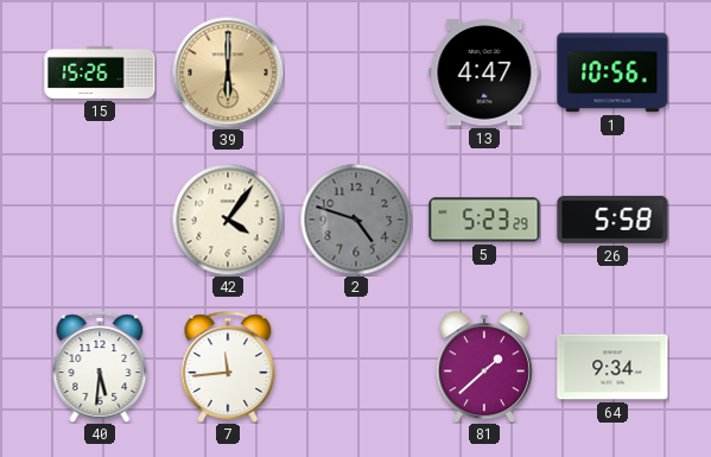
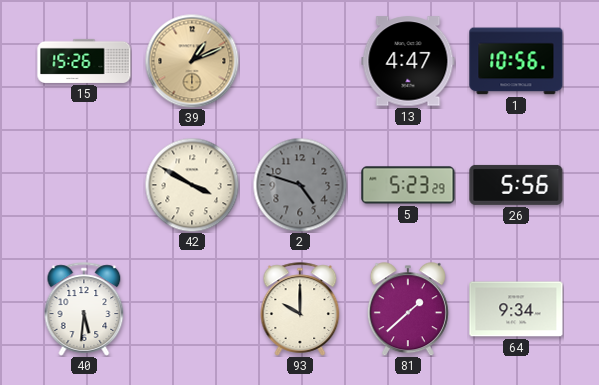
39: 6:00 -> 1:11
42: 4:06 -> 3:50
26: 5:58 -> 5:56
7: 11:44 -> none
93: none -> 10:00
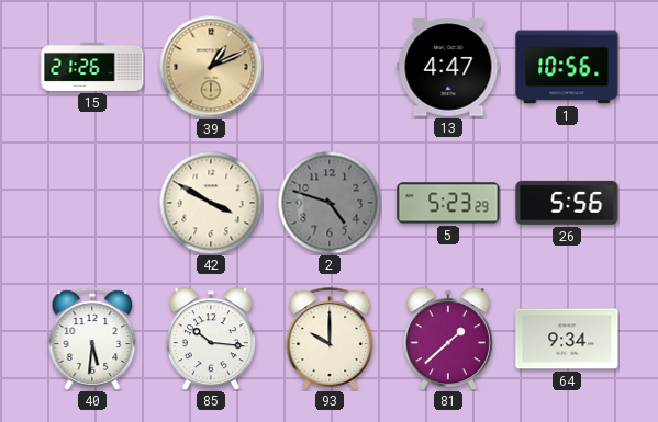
15: 15:26 -> 21:26
85: none -> 10:16
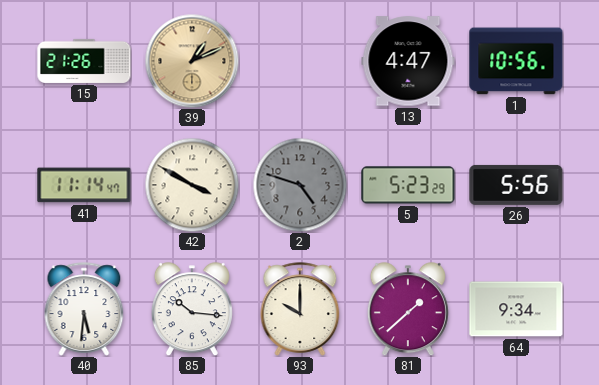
41: none -> 11:14
